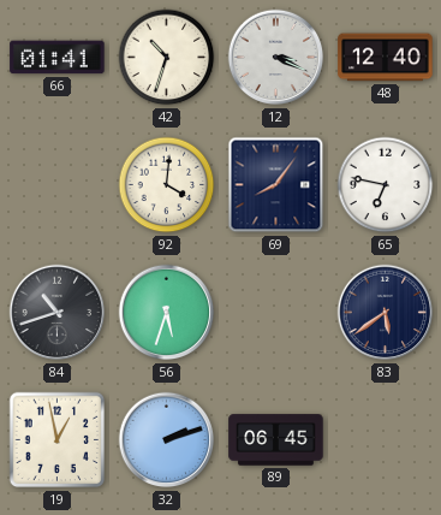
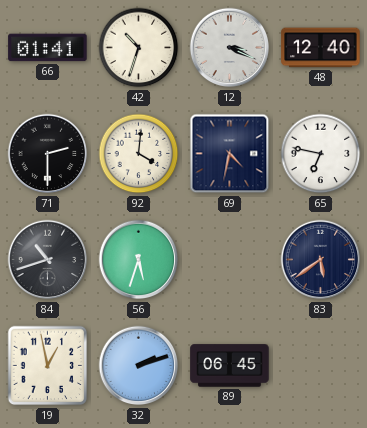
71: none -> 2:30
69: 8:06 -> 4:32
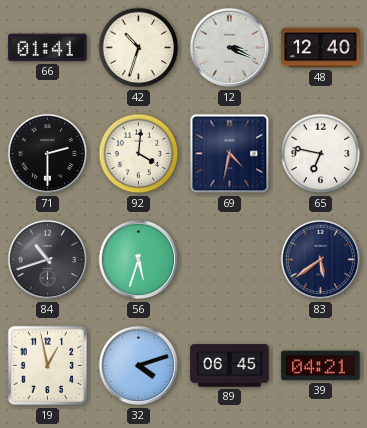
32: 2:12 -> 4:12
39: none -> 04:21
